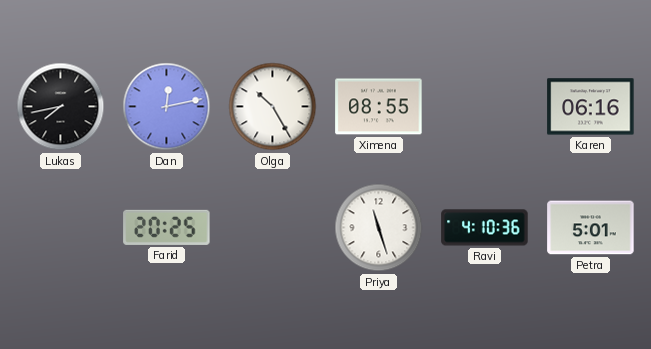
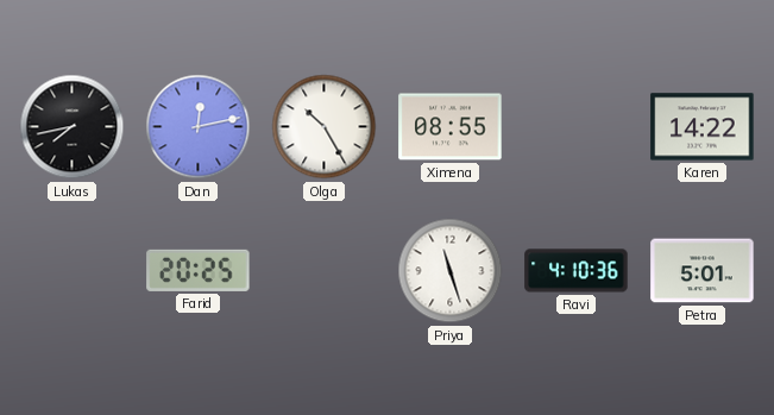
Karen: 06:16 -> 14:22
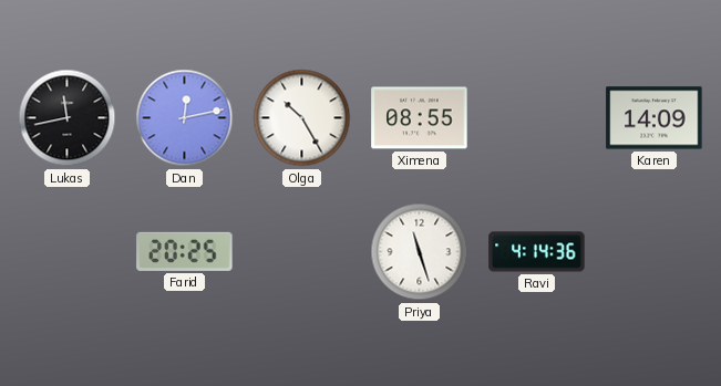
Lukas: 7:43 -> 11:43
Karen: 14:22 -> 14:09
Ravi: 4:10 -> 4:14
Petra: 5:01 -> none
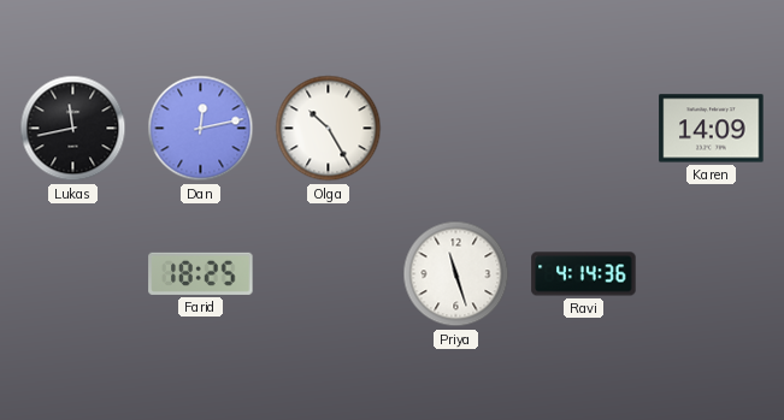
Ximena: 08:55 -> none
Farid: 20:25 -> 18:25
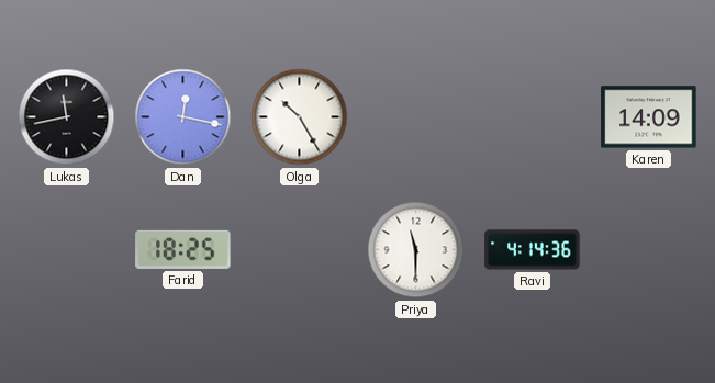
Dan: 12:13 -> 12:17
Priya: 11:27 -> 11:30
